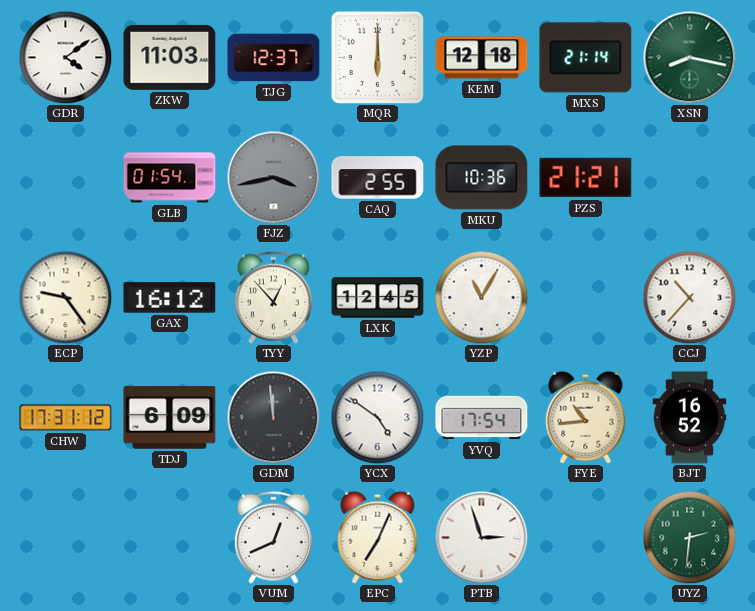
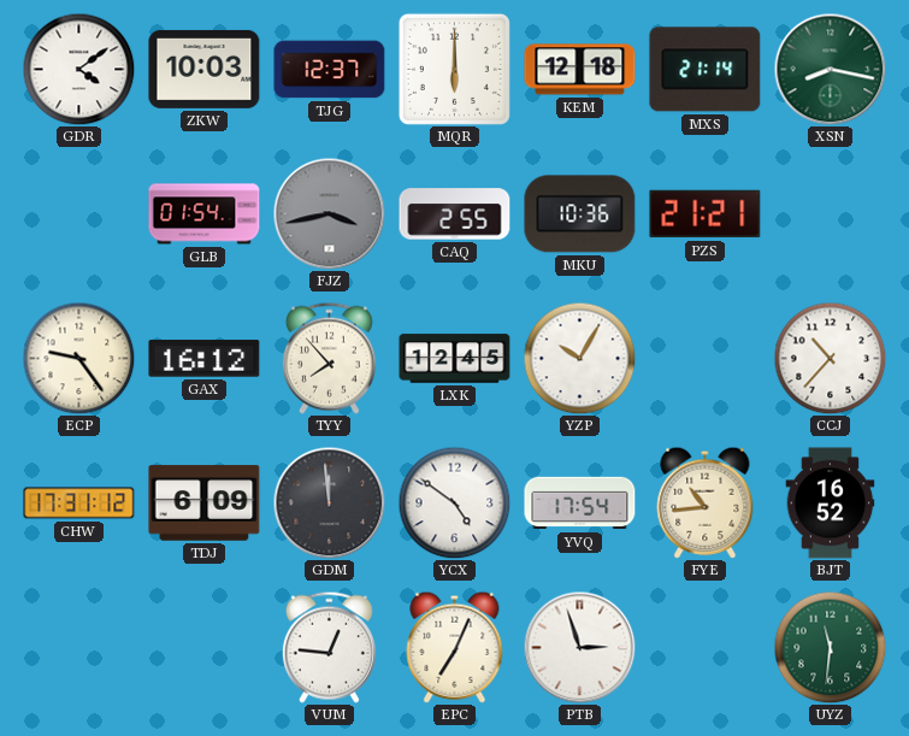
ZKW: 11:03 -> 10:03
TYY: 12:53 -> 7:53
YZP: 11:05 -> 10:05
VUM: 12:41 -> 12:46
UYZ: 2:31 -> 11:31
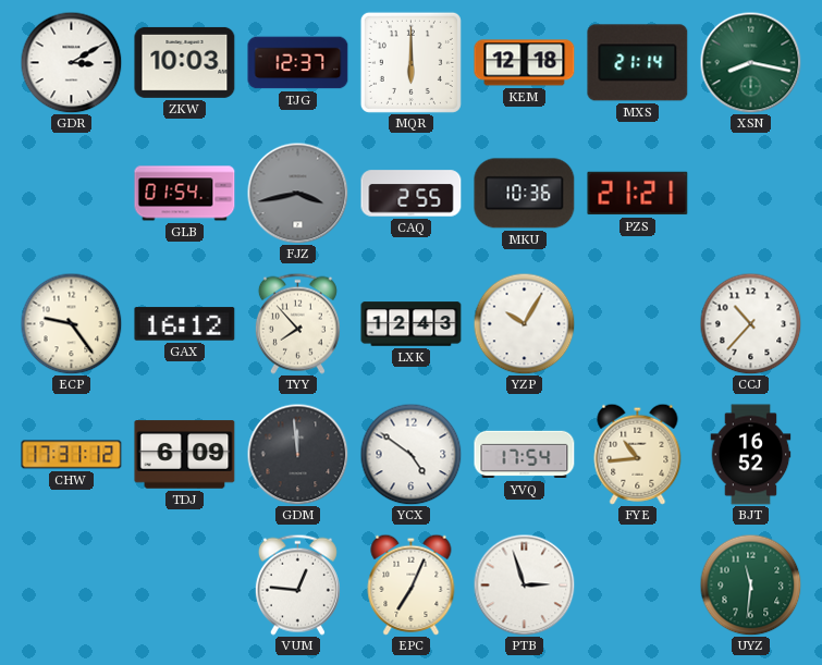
GDR: 4:09 -> 3:10
LXK: 12:45 -> 12:43
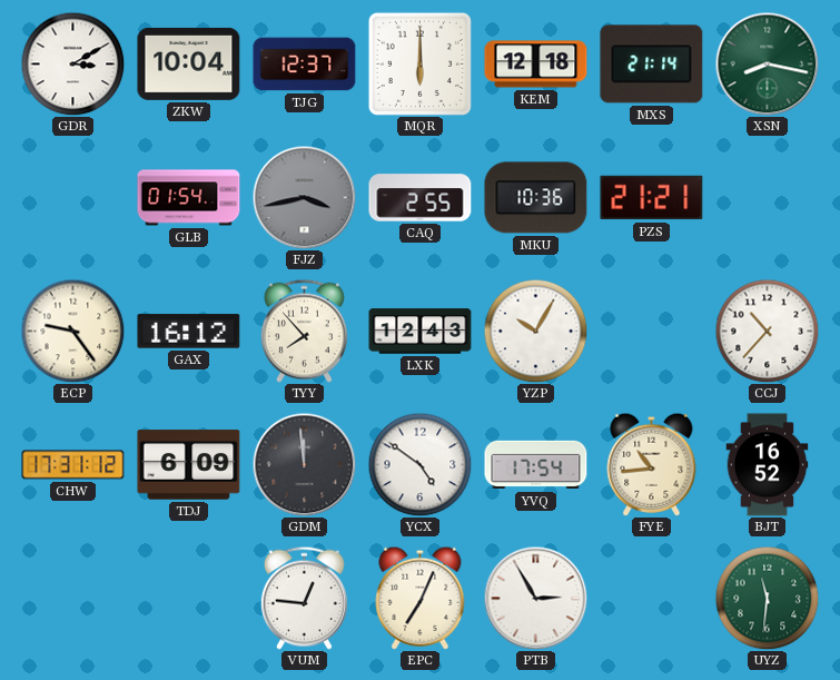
ZKW: 10:03 -> 10:04
PTB: 2:57 -> 2:55
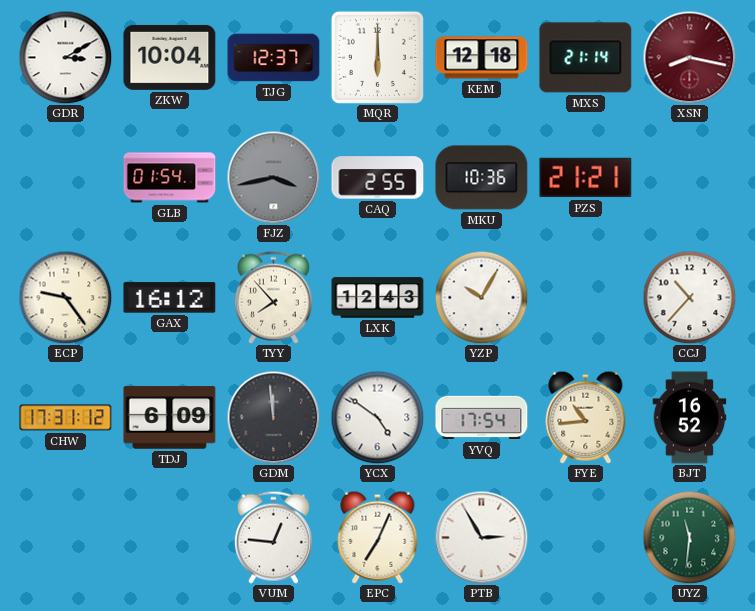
XSN dial: green -> burgundy
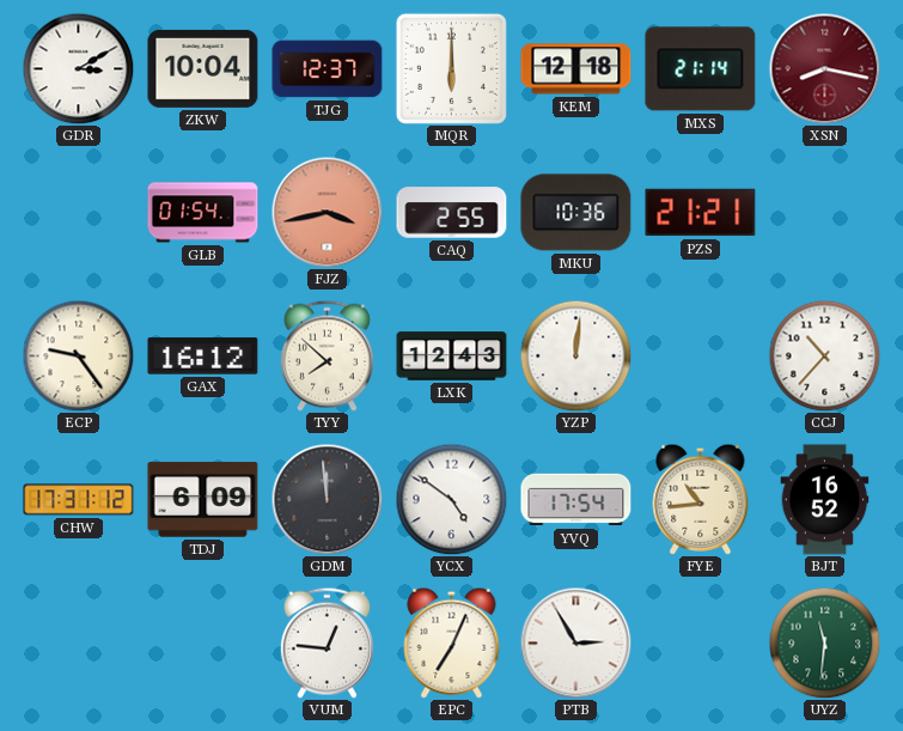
FJZ dial: grey -> salmon
TYY: 7:53 -> 7:52
YZP: 10:05 -> 12:01
